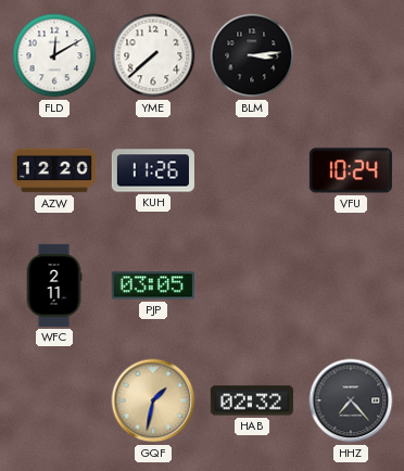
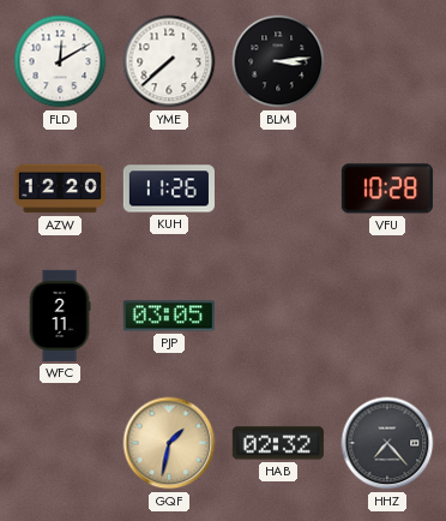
VFU: 10:24 -> 10:28
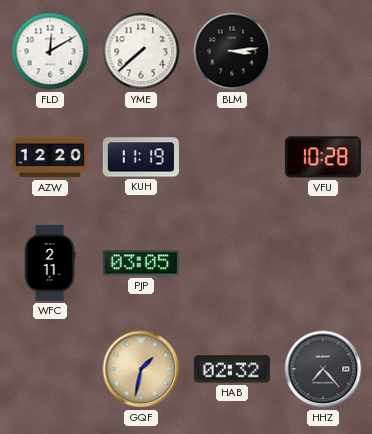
KUH: 11:26 -> 11:19
